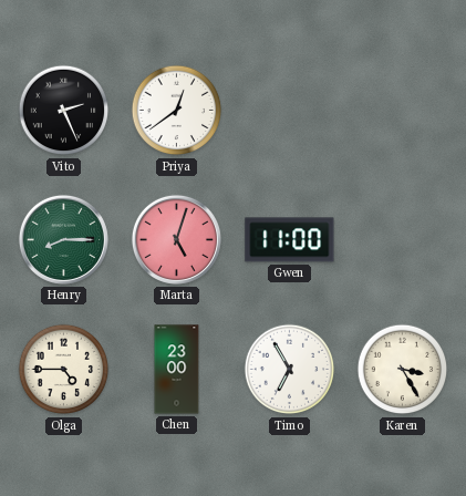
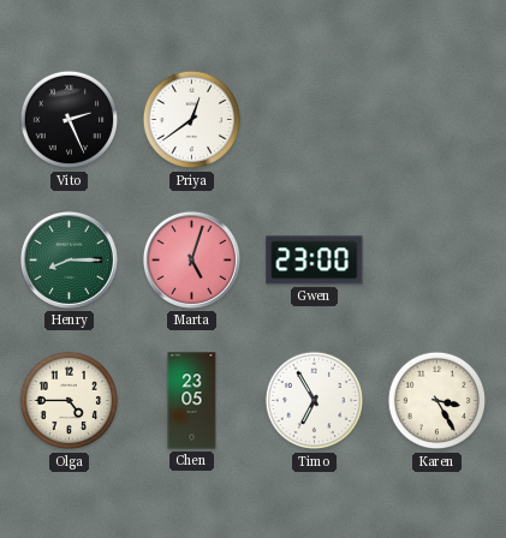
Gwen: 11:00 -> 23:00
Chen: 23:00 -> 23:05
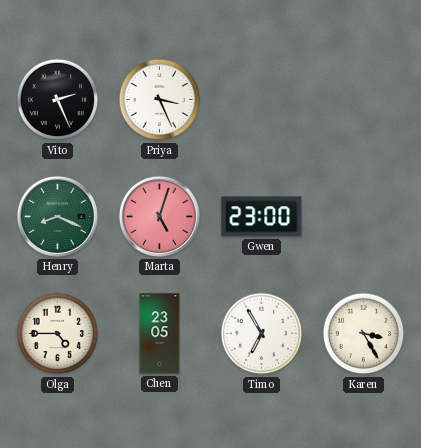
Priya: 12:39 -> 3:26
Henry: 8:15 -> 8:19
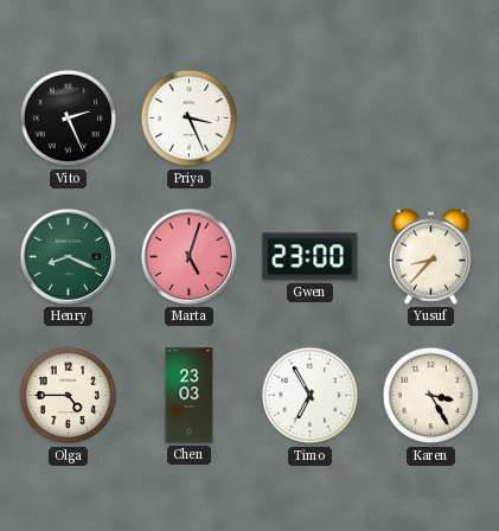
Yusuf: none -> 8:37
Chen: 23:05 -> 23:03
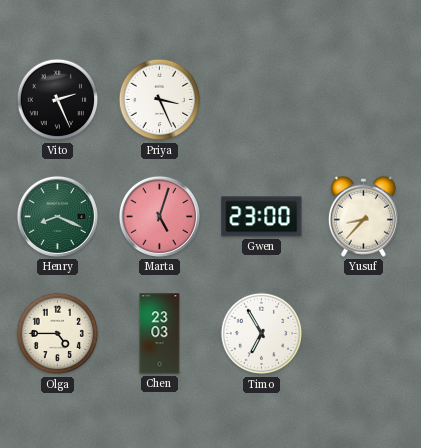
Karen: 3:25 -> none
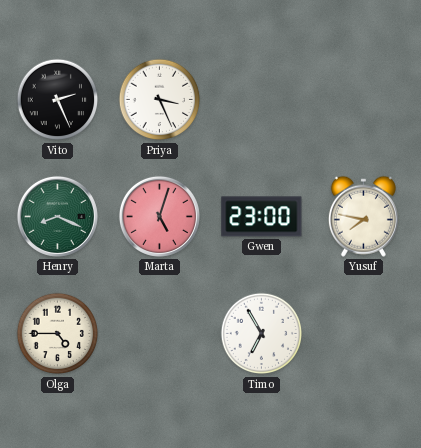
Yusuf: 8:37 -> 7:47
Chen: 23:03 -> none
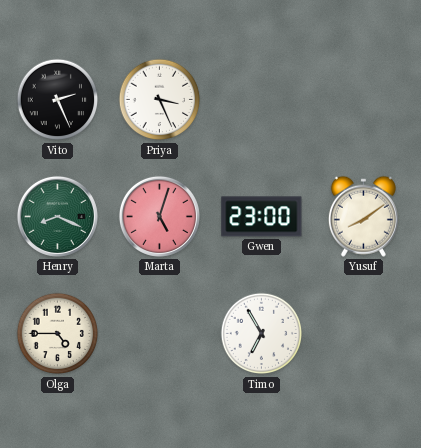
Yusuf: 7:47 -> 8:09
